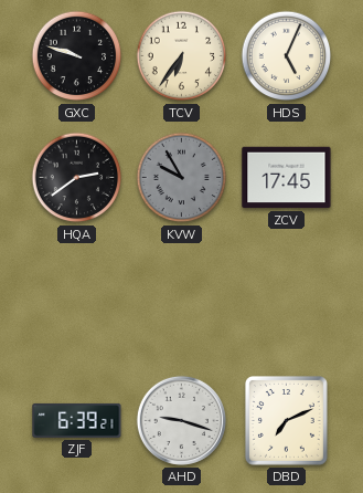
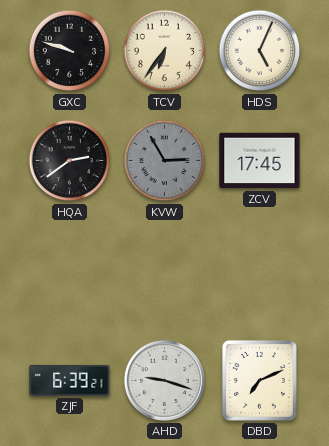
KVW: 9:55 -> 2:55
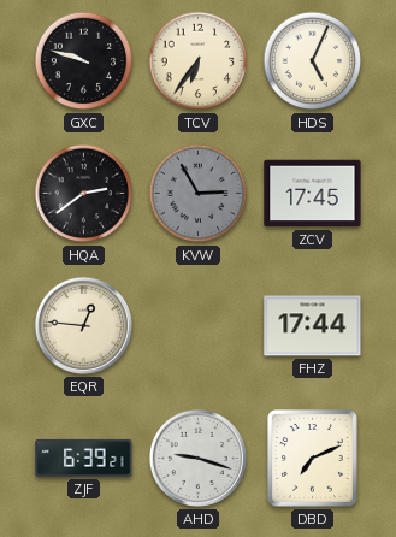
EQR: none -> 12:46
FHZ: none -> 17:44
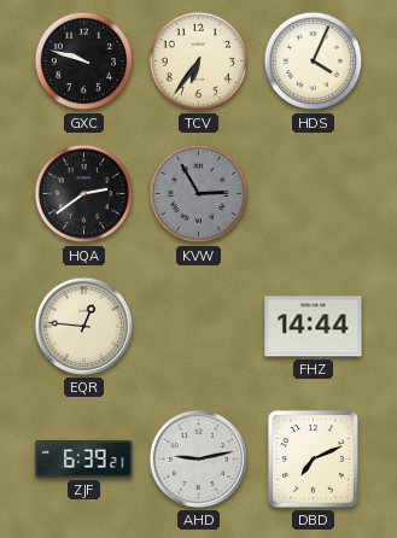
HDS: 5:04 -> 4:04
ZCV: 17:45 -> none
FHZ: 17:44 -> 14:44
AHD: 9:18 -> 9:13
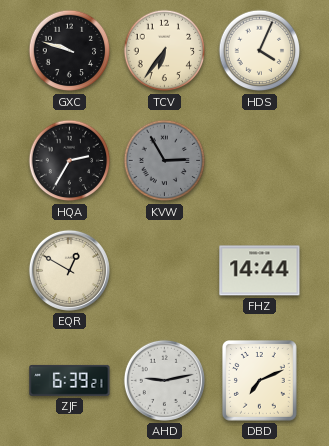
HQA: 2:39 -> 2:35
EQR: 12:46 -> 12:50
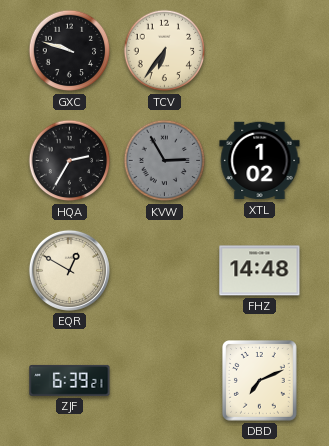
HDS: 4:04 -> none
XTL: none -> 1:02
FHZ: 14:44 -> 14:48
AHD: 9:13 -> none
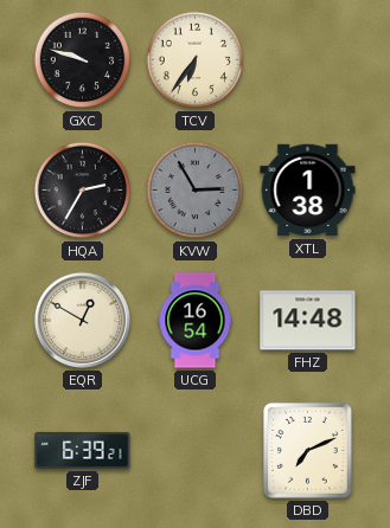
XTL: 1:02 -> 1:38
UCG: none -> 16:54
